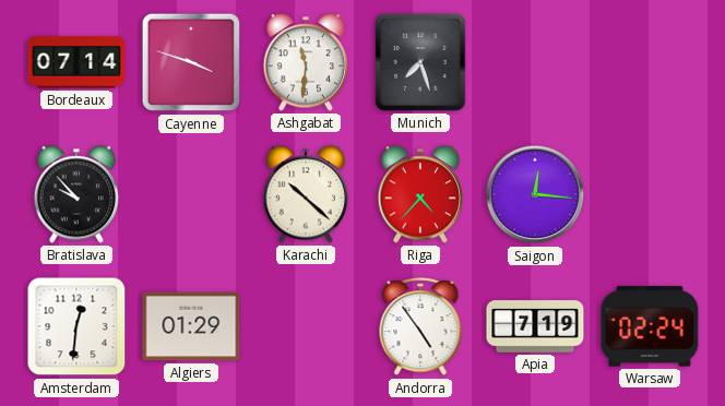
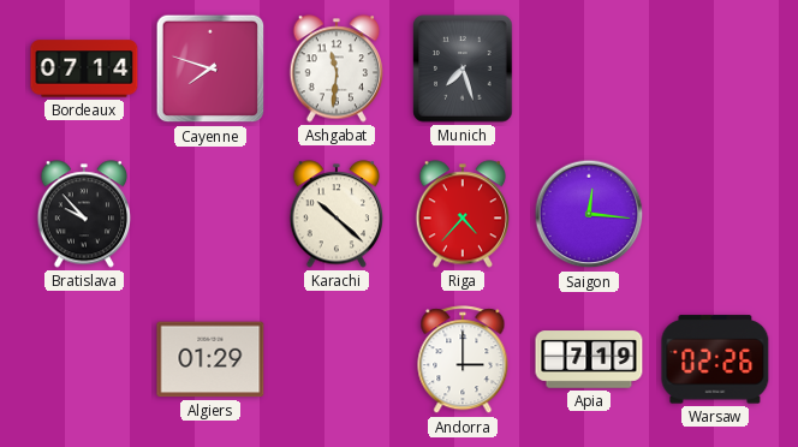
Cayenne: 3:48 -> 7:48
Amsterdam: 12:31 -> none
Andorra: 4:54 -> 3:00
Warsaw: 02:24 -> 02:26
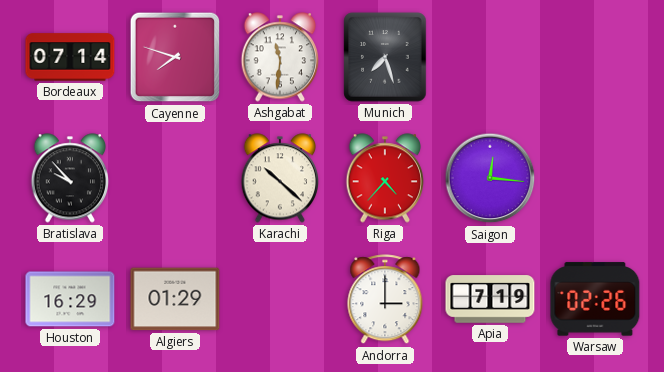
Houston: none -> 16:29
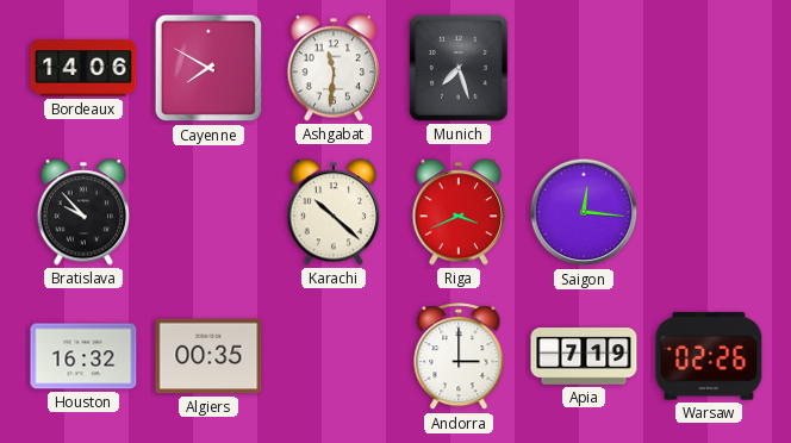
Bordeaux: 07:14 -> 14:06
Cayenne: 7:48 -> 7:50
Riga: 4:37 -> 3:41
Houston: 16:29 -> 16:32
Algiers: 01:29 -> 00:35
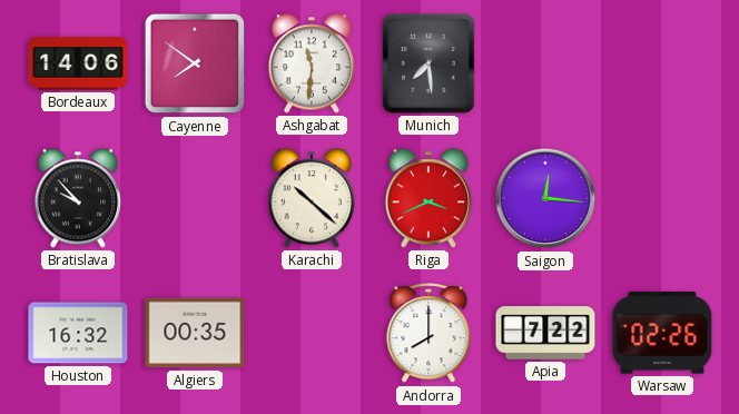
Cayenne: 7:50 -> 7:51
Munich: 7:27 -> 7:29
Andorra: 3:00 -> 8:00
Apia: 7:19 -> 7:22
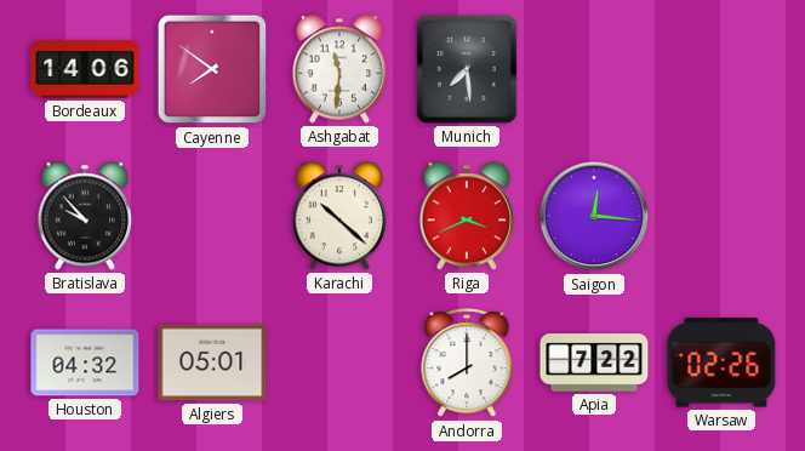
Houston: 16:32 -> 04:32
Algiers: 00:35 -> 05:01
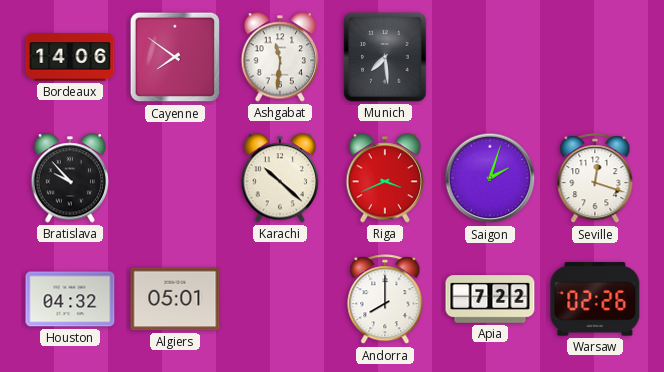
Saigon: 12:16 -> 2:03
Seville: none -> 12:18
